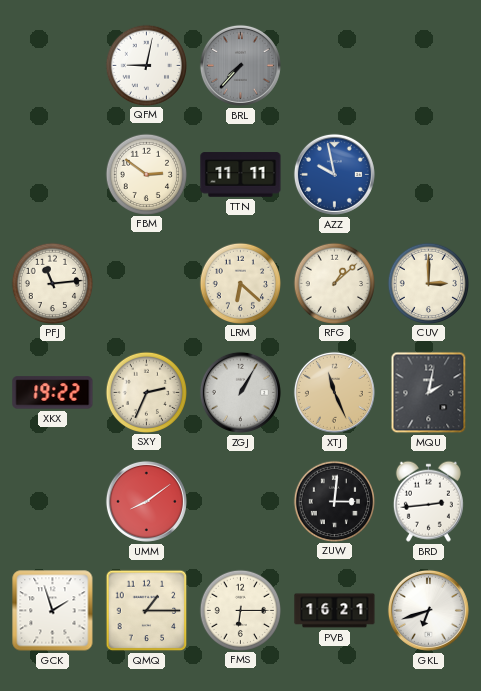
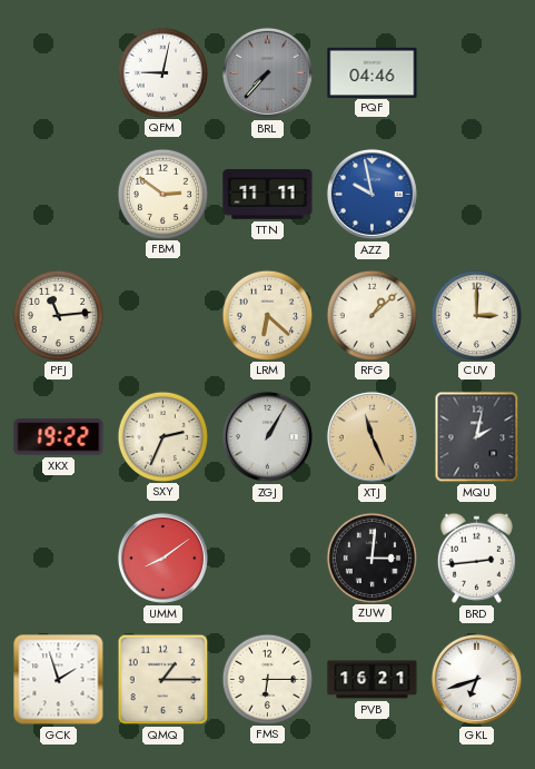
PQF: none -> 04:46
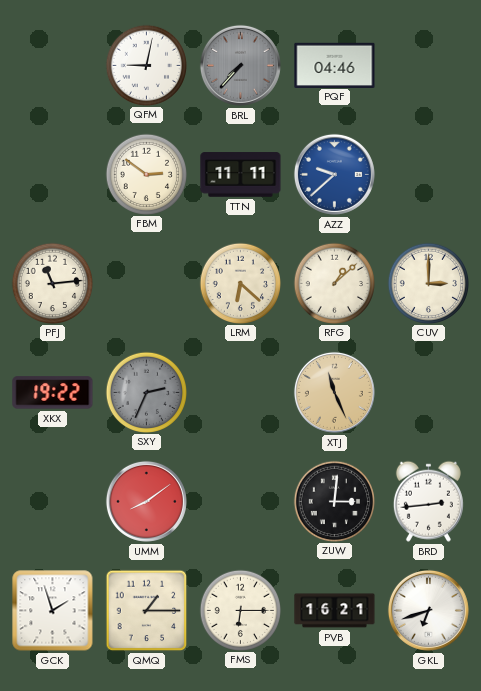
AZZ: 9:58 -> 9:38
SXY dial: cream -> grey
ZGJ: 1:05 -> none
MQU: 2:02 -> none
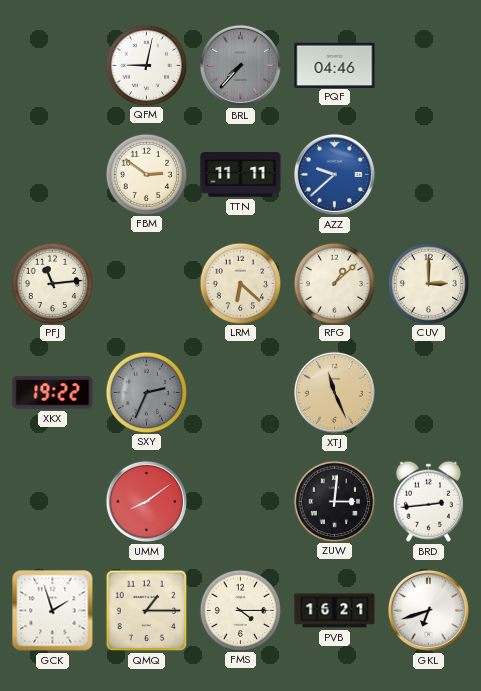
FMS: 6:15 -> 4:15
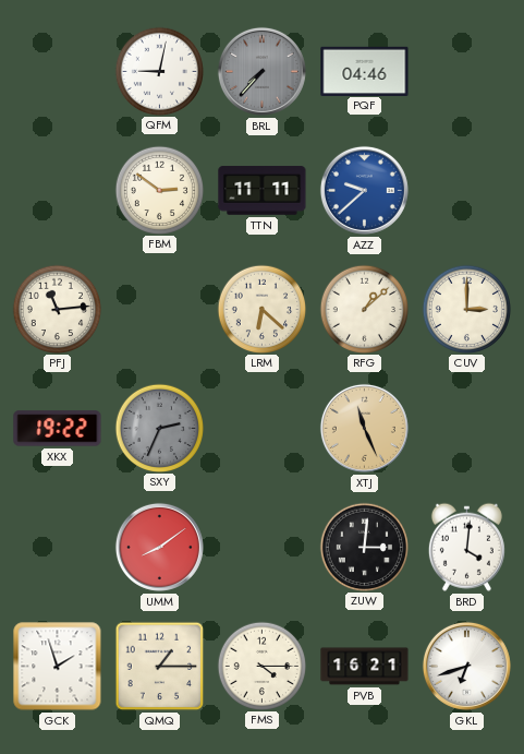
BRD: 2:44 -> 4:01
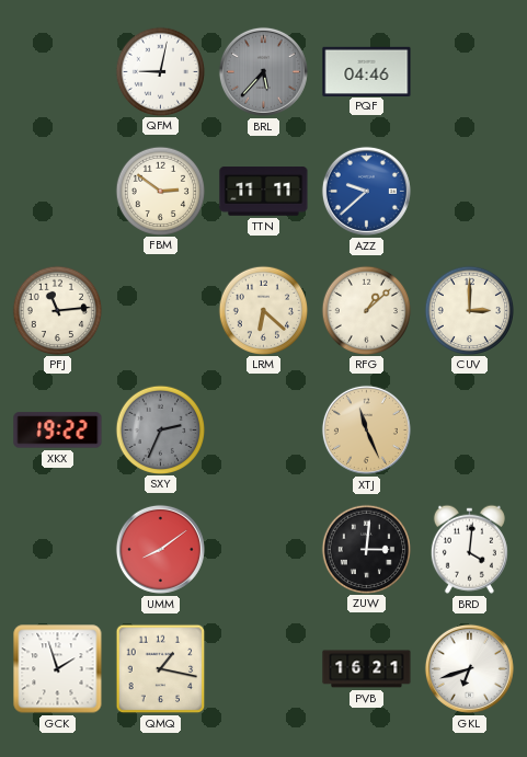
BRL: 7:37 -> 5:37
QMQ: 1:15 -> 1:17
FMS: 4:15 -> none
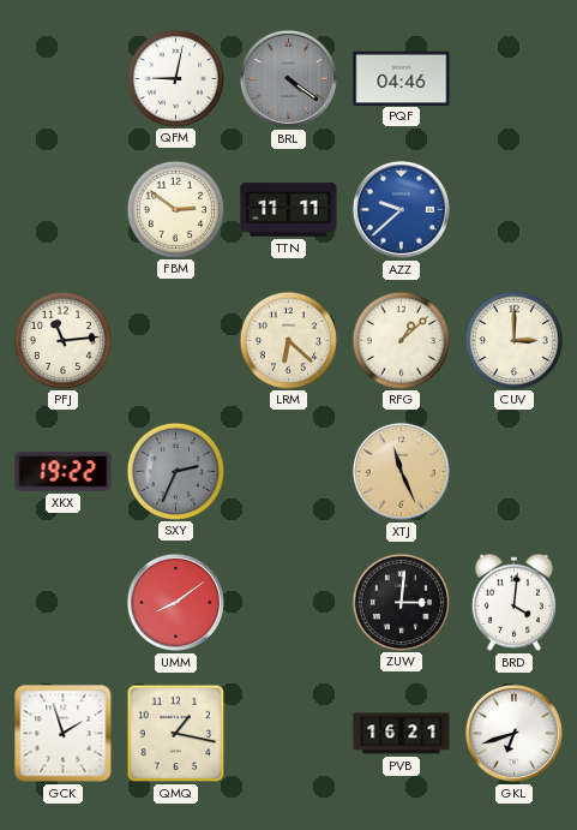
BRL: 5:37 -> 4:21
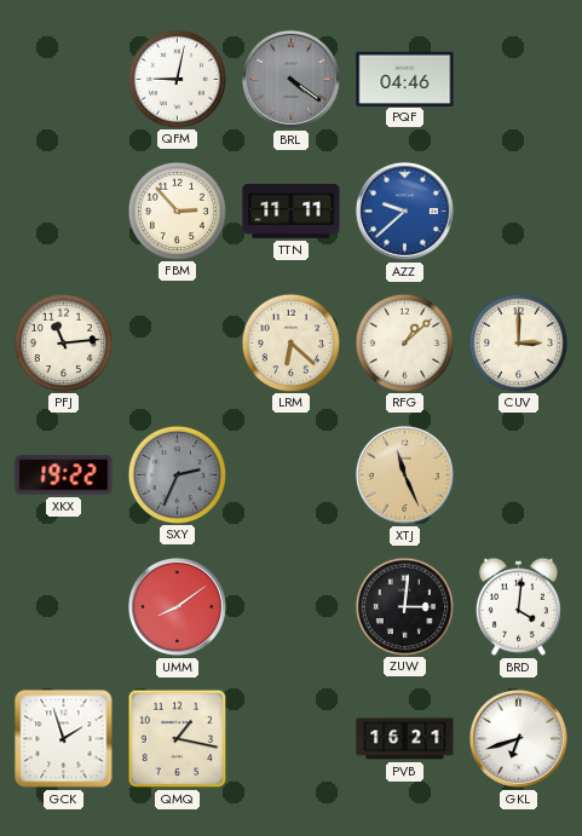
FBM: 2:51 -> 2:53
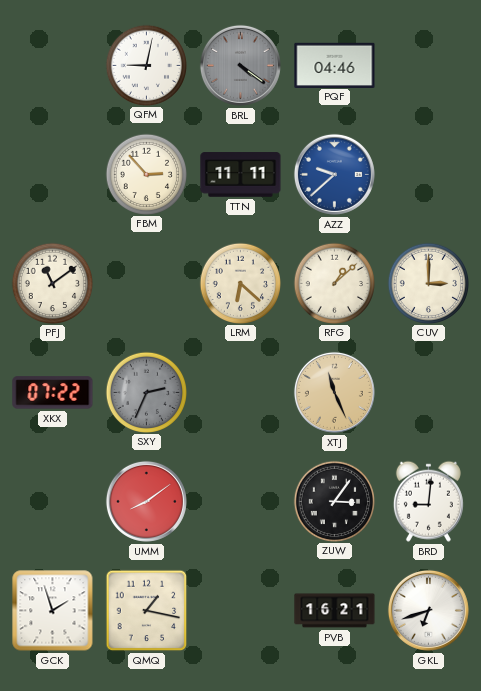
PFJ: 11:14 -> 11:09
XKX: 19:22 -> 07:22
ZUW: 3:01 -> 3:06
BRD: 4:01 -> 9:01
